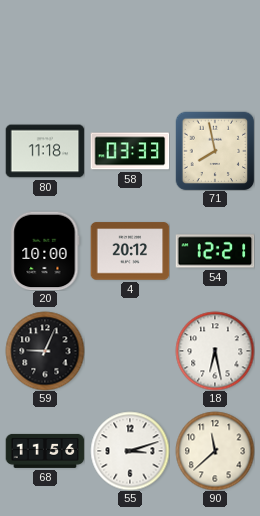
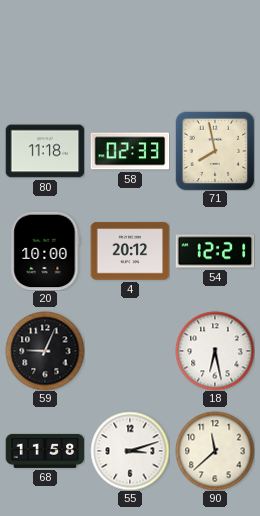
58: 03:33 -> 02:33
68: 11:56 -> 11:58
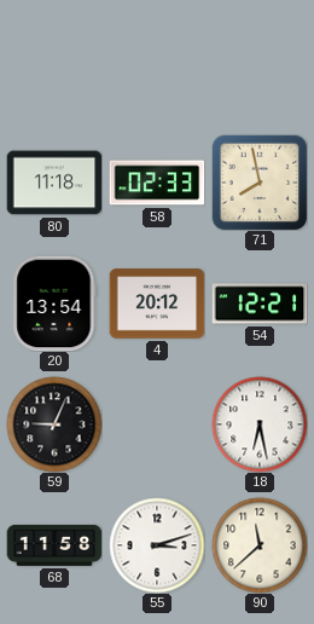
20: 10:00 -> 13:54
